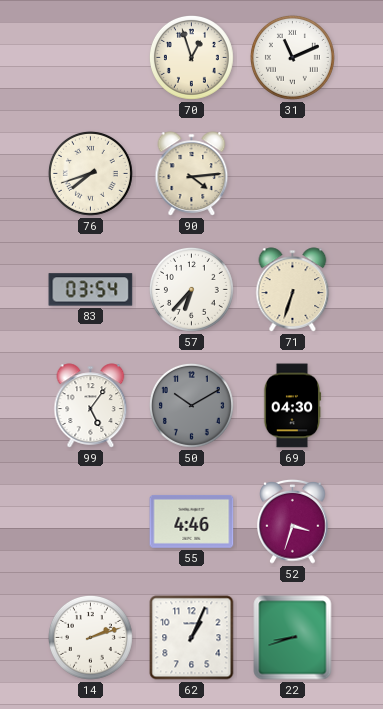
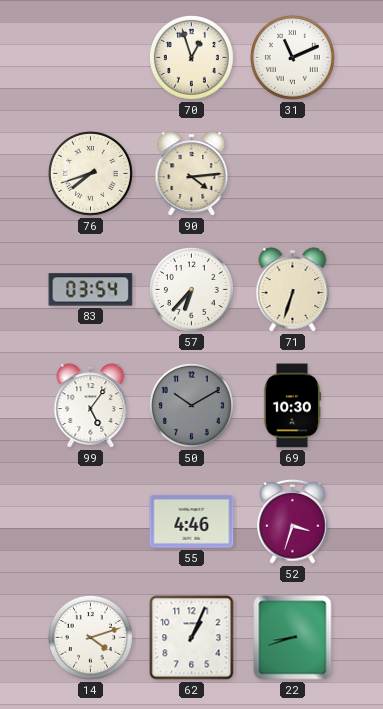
69: 04:30 -> 10:30
14: 2:12 -> 4:12
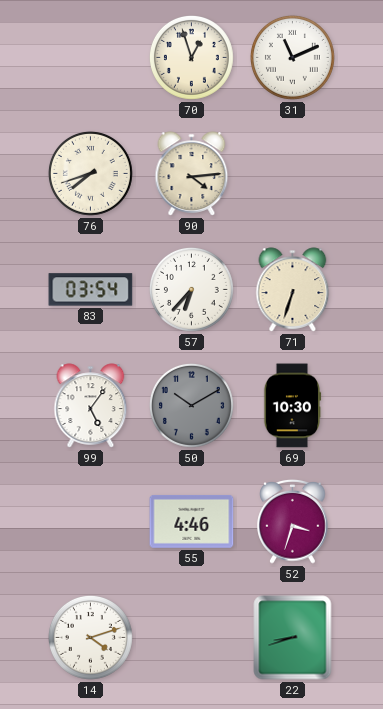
62: 1:04 -> none
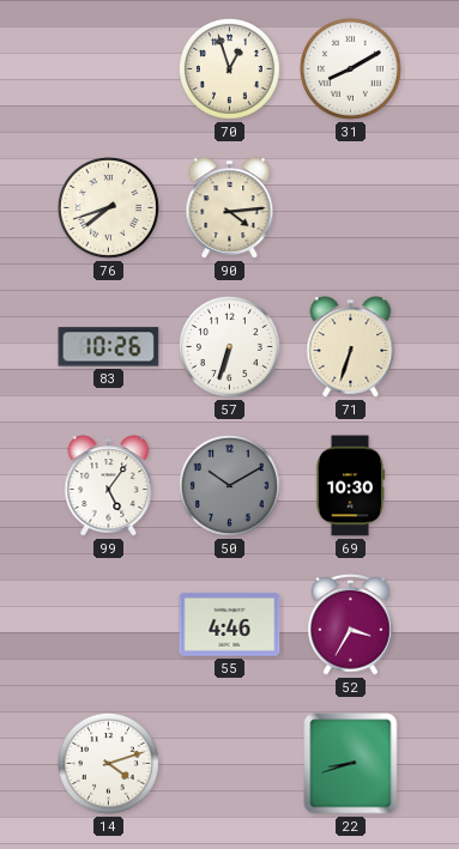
31: 11:11 -> 8:10
83: 03:54 -> 10:26
57: 6:37 -> 6:33
52: 3:33 -> 3:35
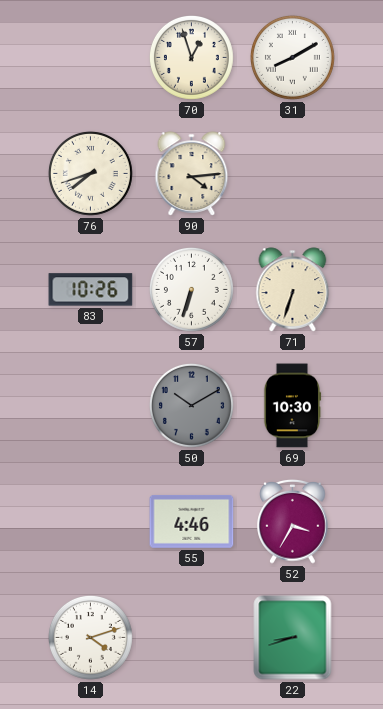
99: 5:06 -> none
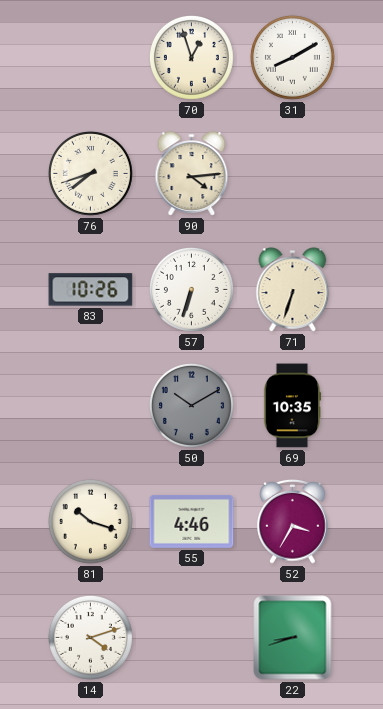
69: 10:30 -> 10:35
81: none -> 10:18
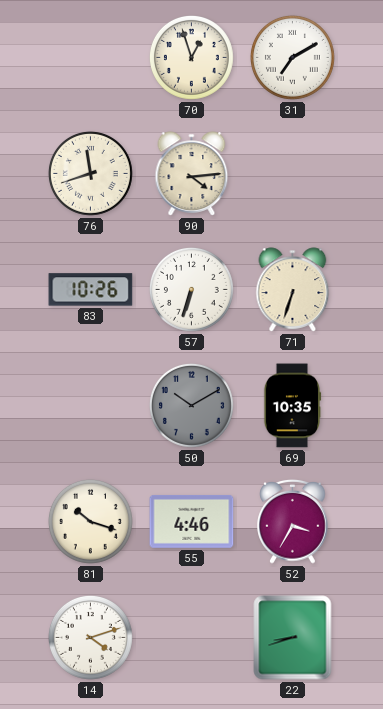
31: 8:10 -> 7:10
76: 7:42 -> 11:42
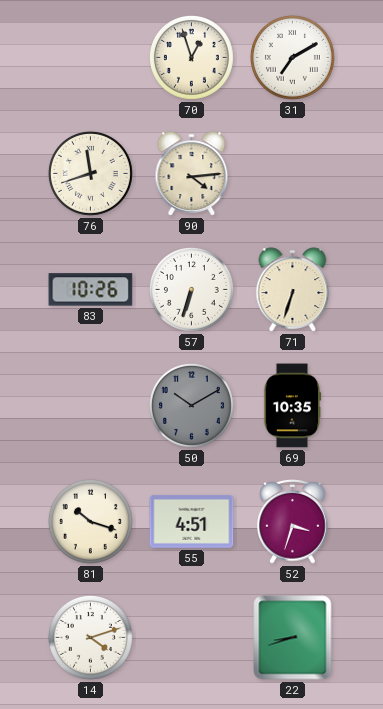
55: 4:46 -> 4:51
52: 3:35 -> 3:33
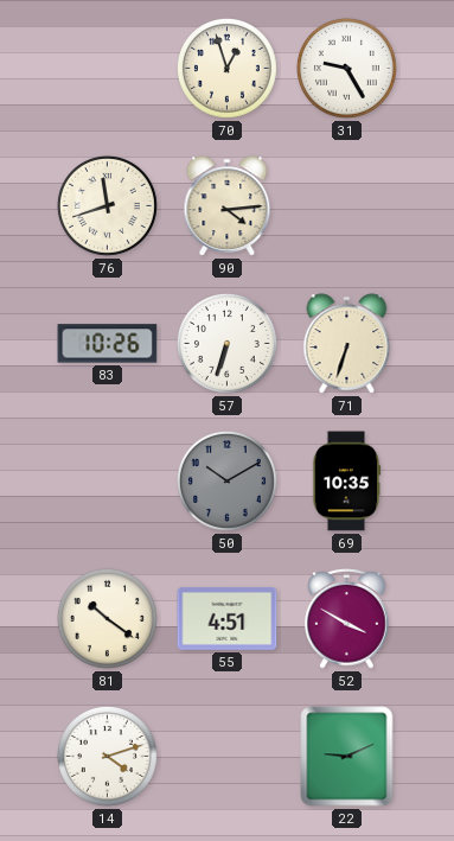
31: 7:10 -> 9:25
81: 10:18 -> 10:21
52: 3:33 -> 3:50
22: 8:42 -> 9:11
